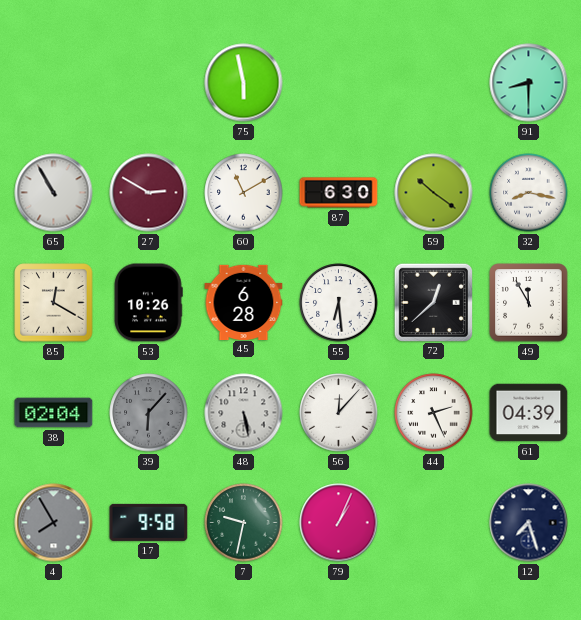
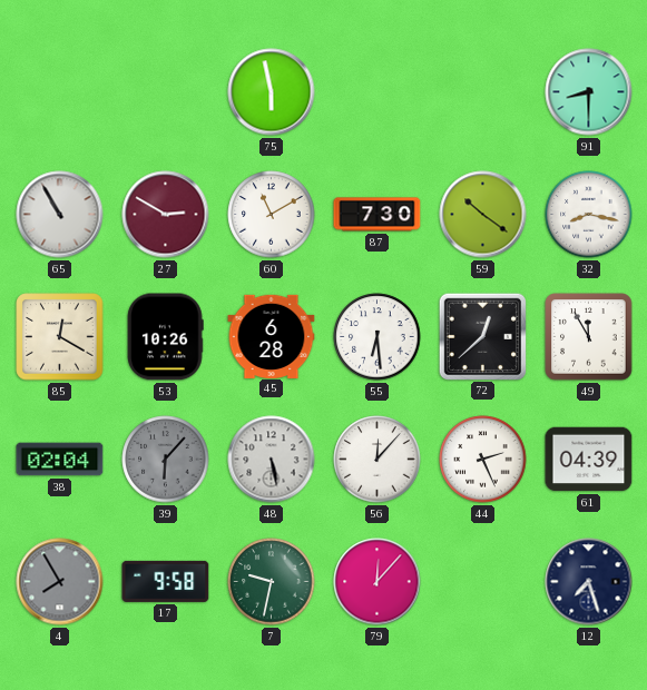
87: 6:30 -> 7:30
79: 1:04 -> 12:07
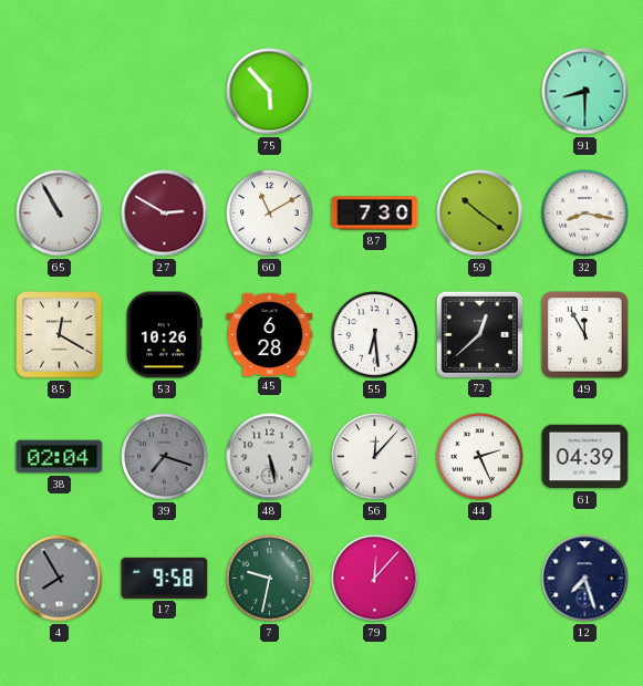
75: 5:58 -> 5:53
39: 6:07 -> 7:18
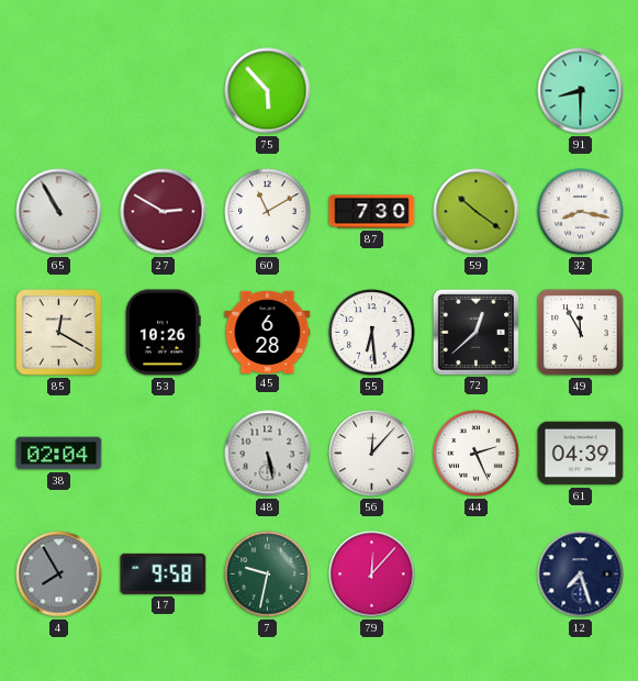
39: 7:18 -> none
